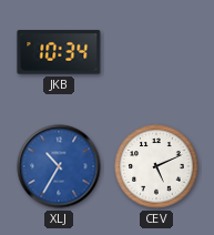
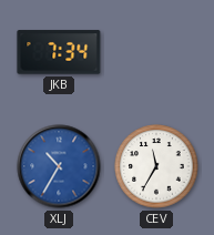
JKB: 10:34 -> 7:34
CEV: 5:11 -> 11:35
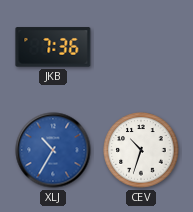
JKB: 7:34 -> 7:36
CEV: 11:35 -> 10:33
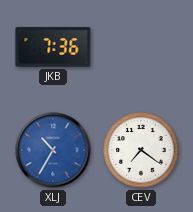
CEV: 10:33 -> 7:21
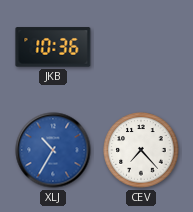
JKB: 7:36 -> 10:36
CEV: 7:21 -> 7:23
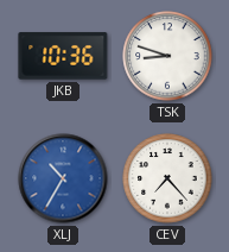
TSK: none -> 8:48
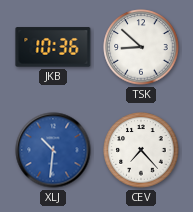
TSK: 8:48 -> 8:52
XLJ: 10:35 -> 10:31
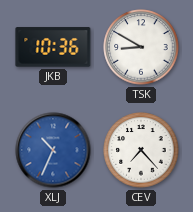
TSK: 8:52 -> 8:50
XLJ: 10:31 -> 10:34
